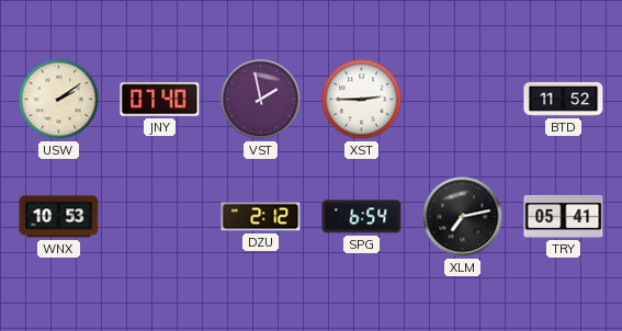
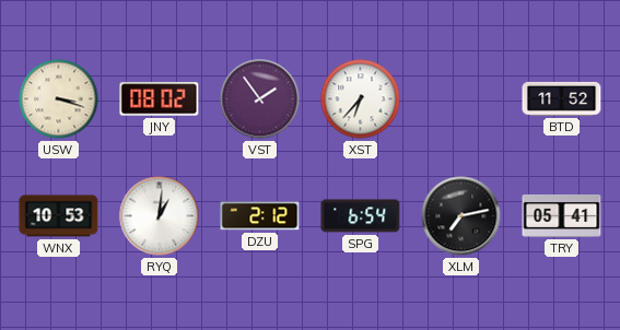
USW: 2:09 -> 3:18
JNY: 07:40 -> 08:02
VST: 1:58 -> 1:54
XST: 2:45 -> 6:37
RYQ: none -> 1:01
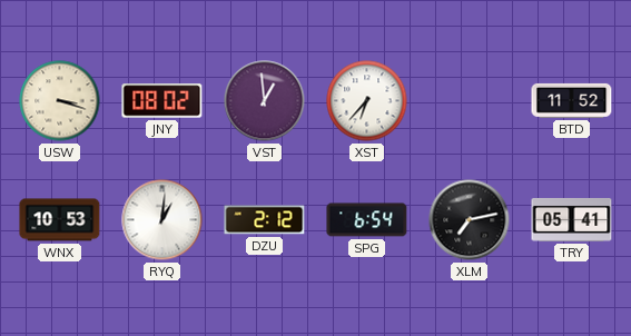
VST: 1:54 -> 12:59
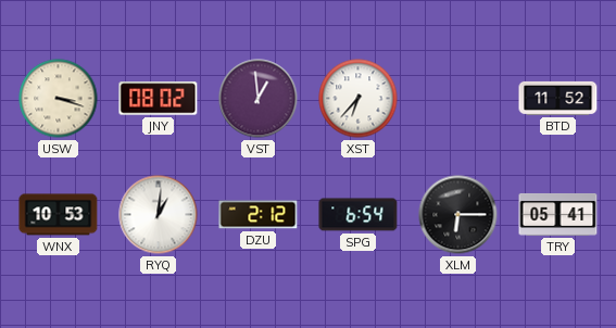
XLM: 7:13 -> 6:15
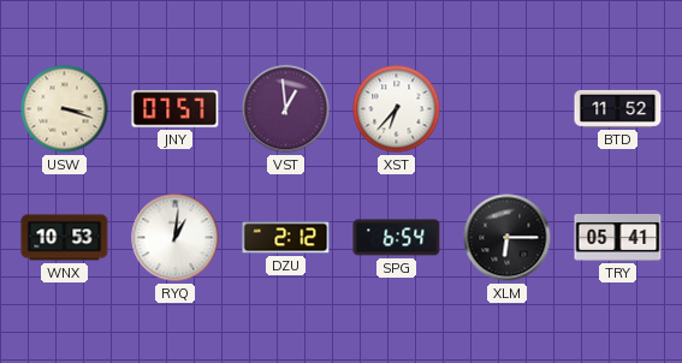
JNY: 08:02 -> 07:57
